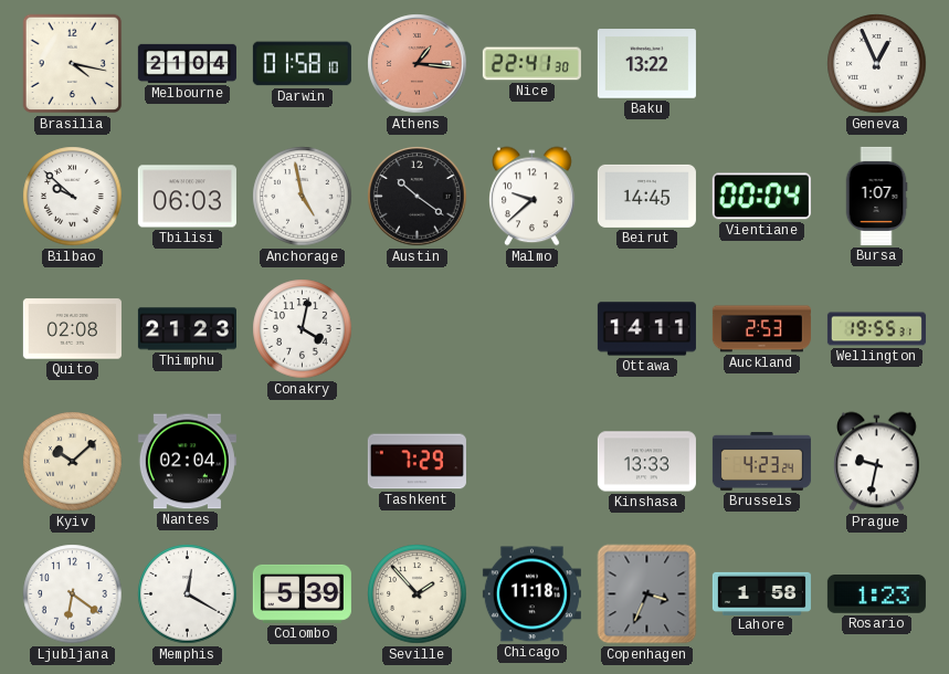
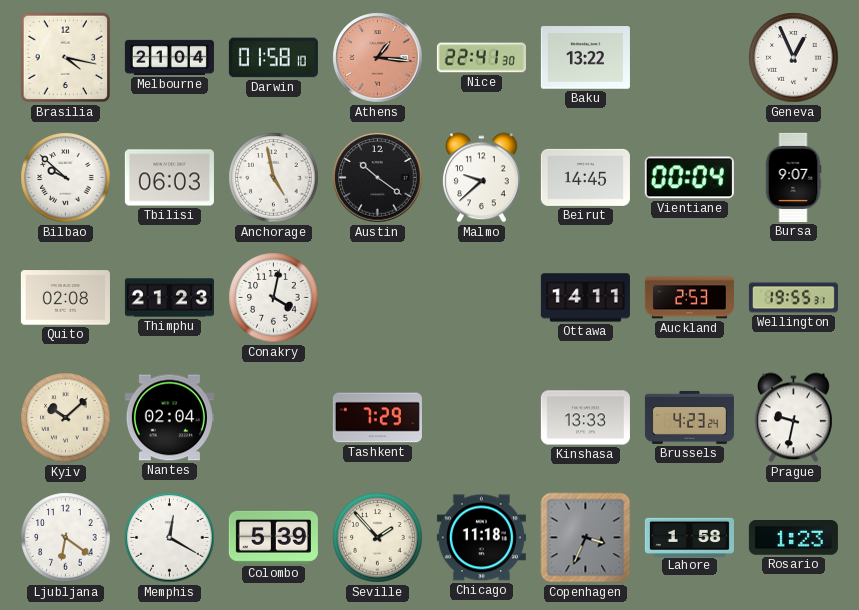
Bursa: 1:07 -> 9:07
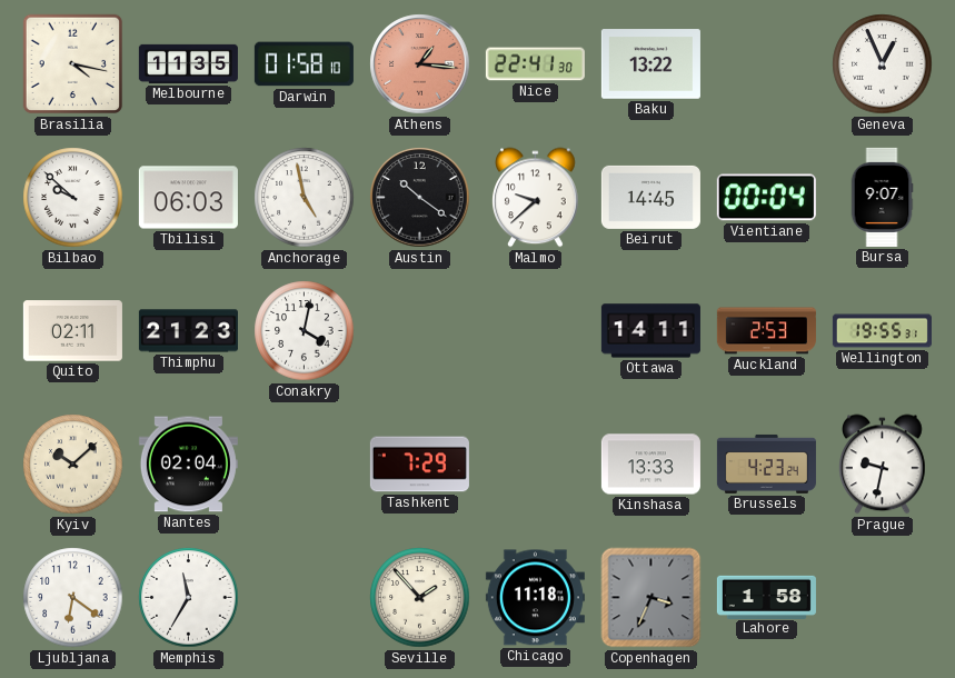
Melbourne: 21:04 -> 11:35
Quito: 02:08 -> 02:11
Memphis: 12:20 -> 11:35
Colombo: 5:39 -> none
Rosario: 1:23 -> none
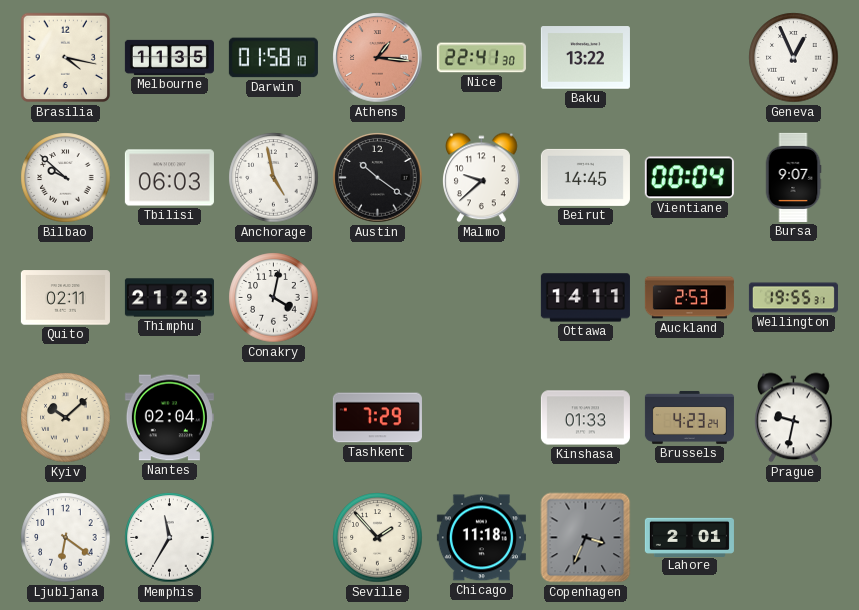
Kinshasa: 13:33 -> 01:33
Lahore: 1:58 -> 2:01
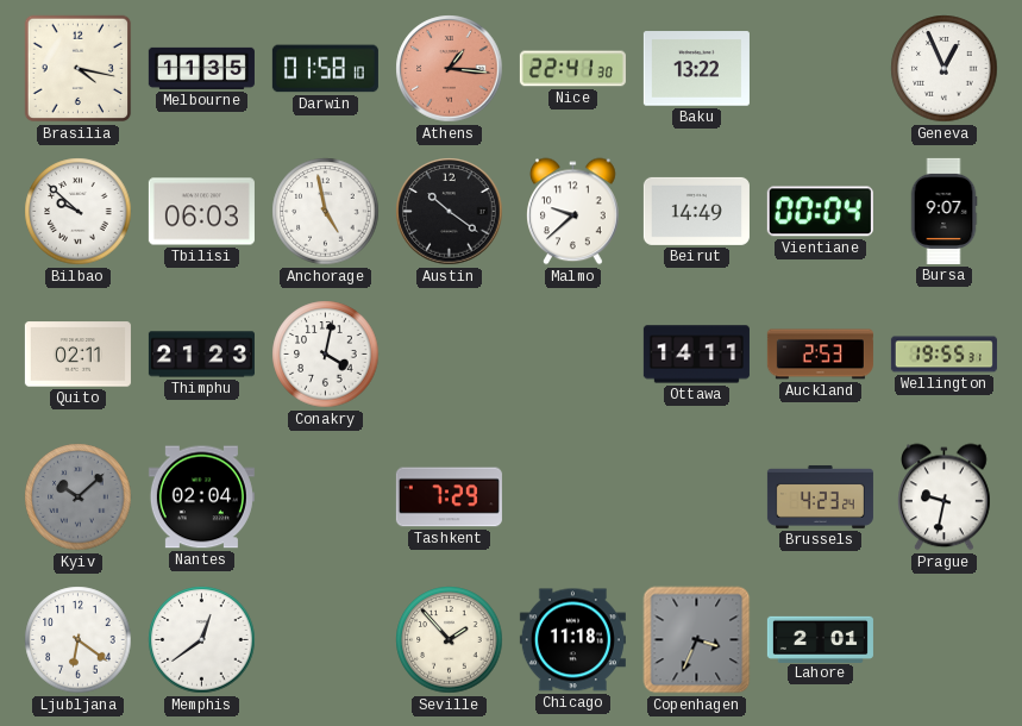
Beirut: 14:45 -> 14:49
Kyiv dial: cream -> grey
Kinshasa: 01:33 -> none
Memphis: 11:35 -> 12:39
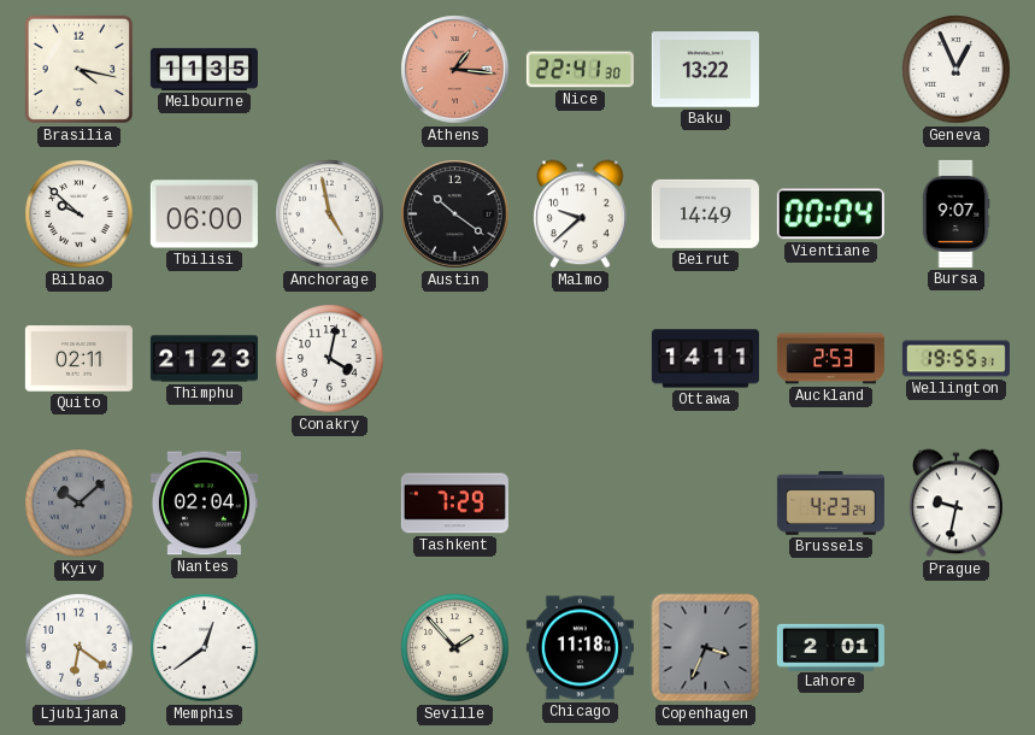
Darwin: 01:58 -> none
Tbilisi: 06:03 -> 06:00
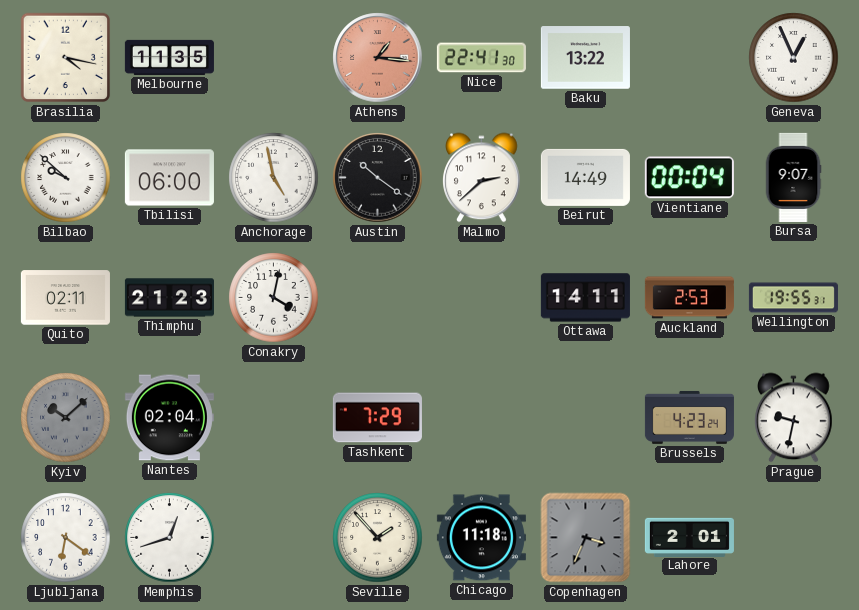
Malmo: 9:38 -> 2:38
Memphis: 12:39 -> 12:42
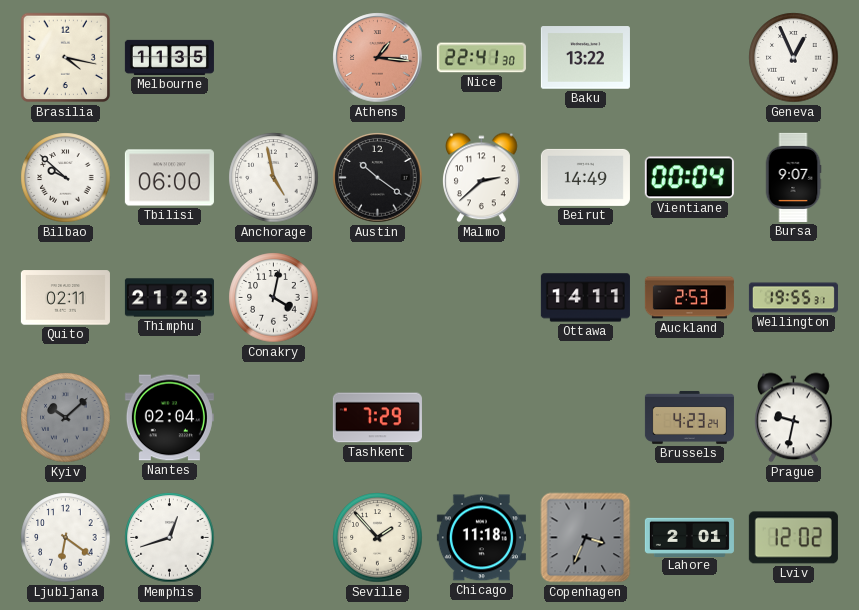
Lviv: none -> 12:02
